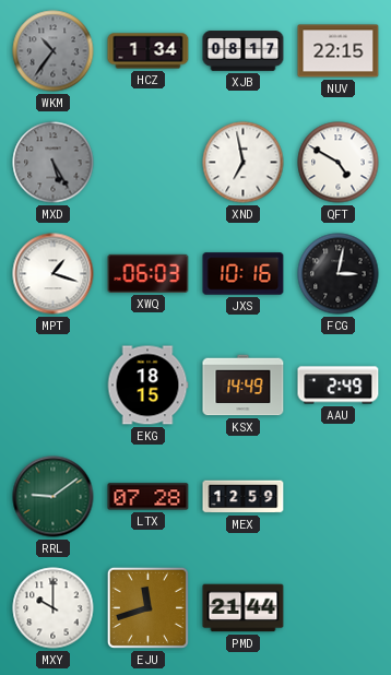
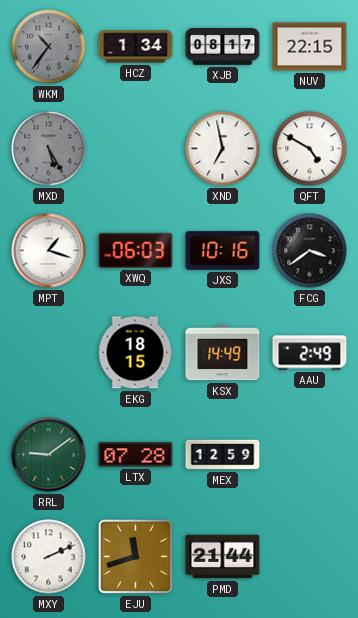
FCG: 3:02 -> 3:39
MXY: 10:00 -> 2:11
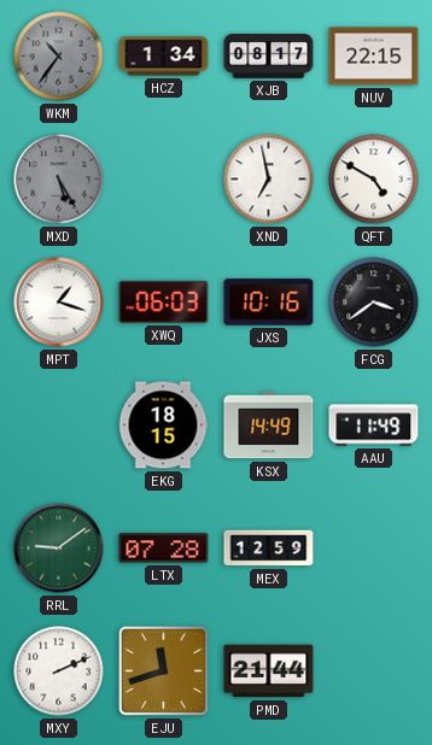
AAU: 2:49 -> 11:49
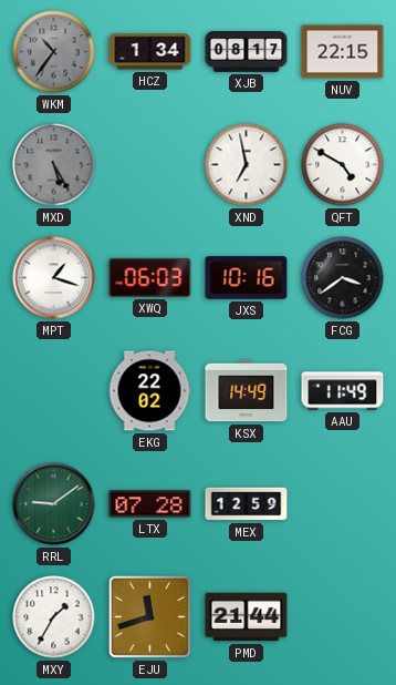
EKG: 18:15 -> 22:02
MXY: 2:11 -> 1:35
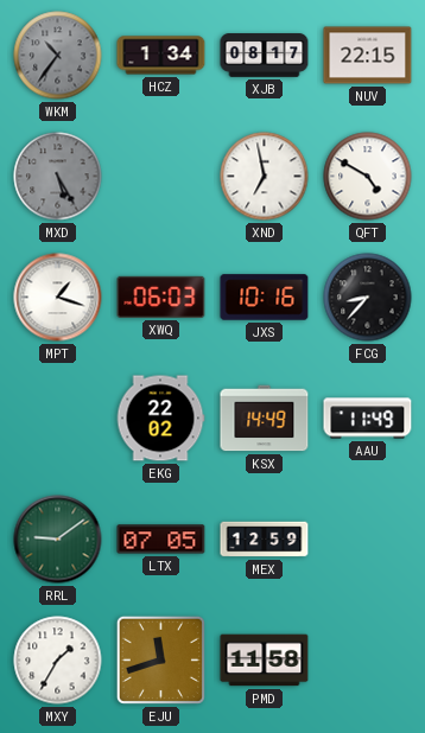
FCG: 3:39 -> 8:37
LTX: 07:28 -> 07:05
PMD: 21:44 -> 11:58
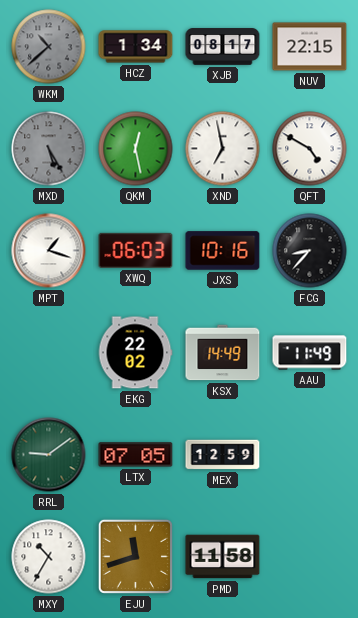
WKM: 10:36 -> 10:38
QKM: none -> 12:28
MXY: 1:35 -> 10:35
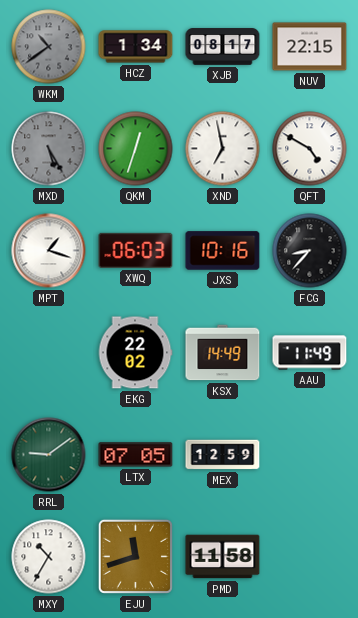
WKM: 10:38 -> 10:39
QKM: 12:28 -> 12:33
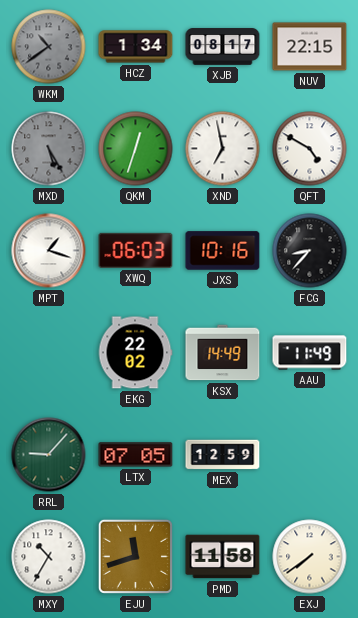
RRL: 9:09 -> 9:07
EXJ: none -> 7:39
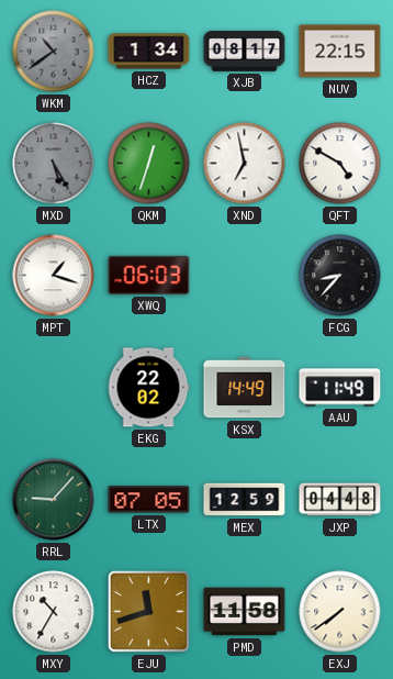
JXS: 10:16 -> none
JXP: none -> 04:48
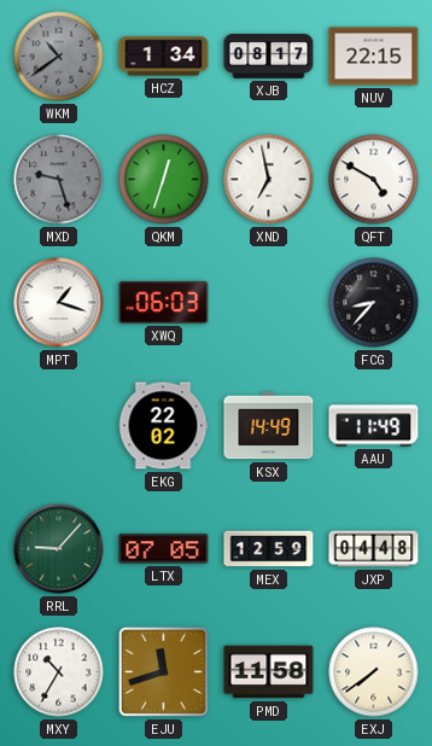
MXD: 5:25 -> 9:27
